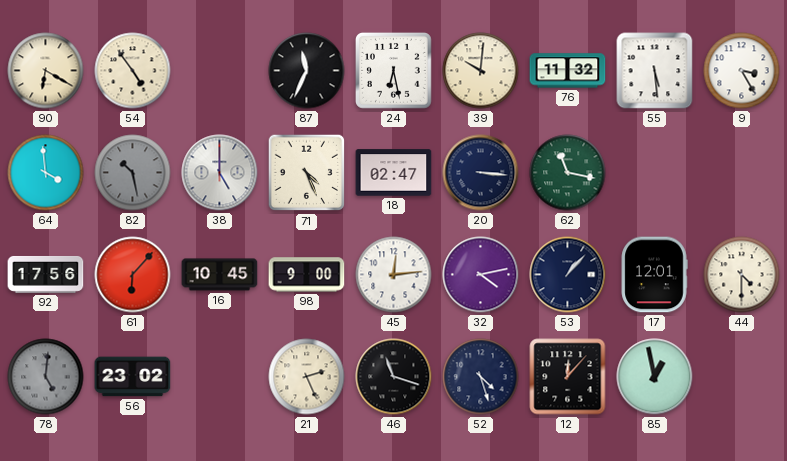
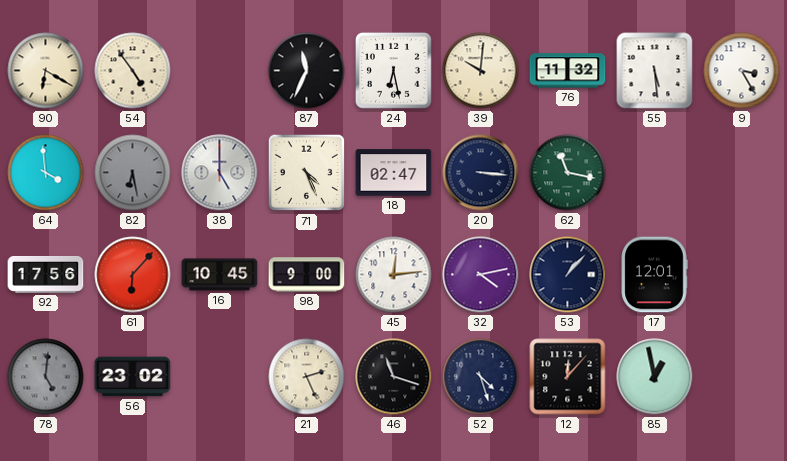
82: 10:28 -> 6:28
44: 4:30 -> none
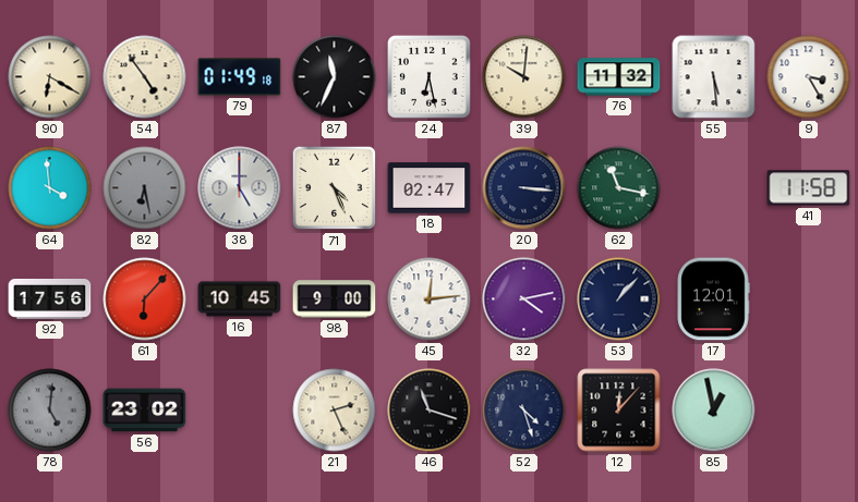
79: none -> 01:49
41: none -> 11:58
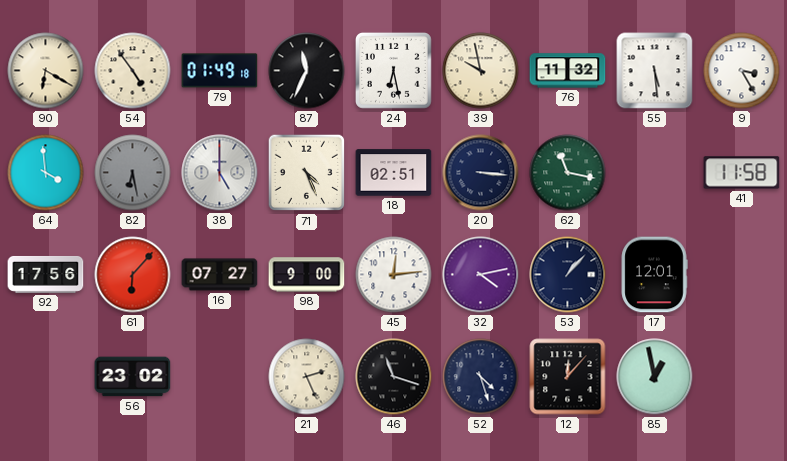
39: 10:01 -> 9:58
18: 02:47 -> 02:51
16: 10:45 -> 07:27
78: 5:01 -> none
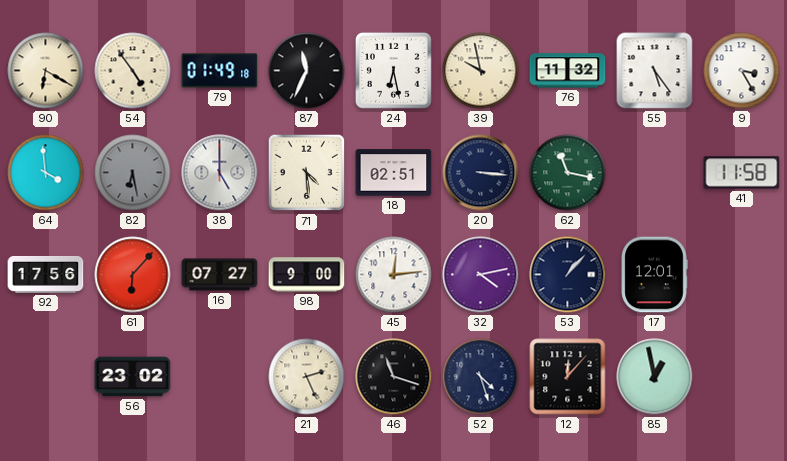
55: 5:29 -> 5:24
71: 4:26 -> 4:29
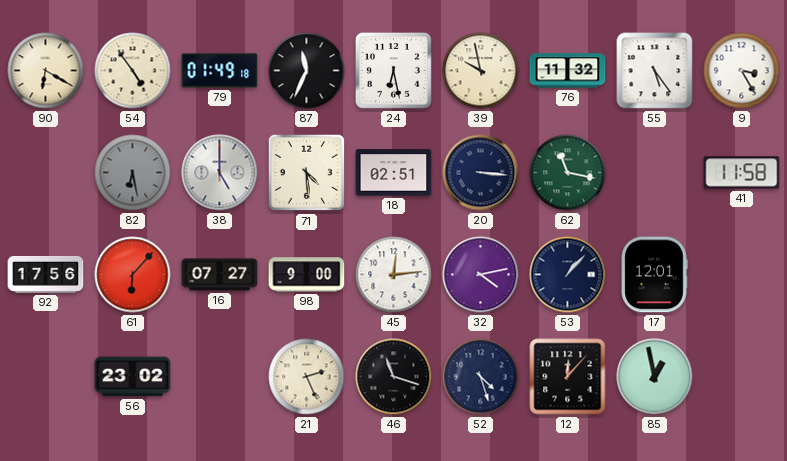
64: 3:59 -> none
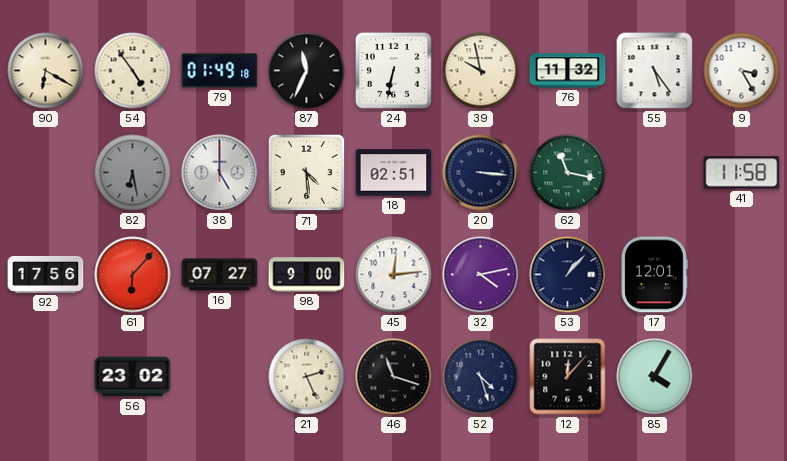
24: 6:28 -> 6:32
85: 12:58 -> 4:05
